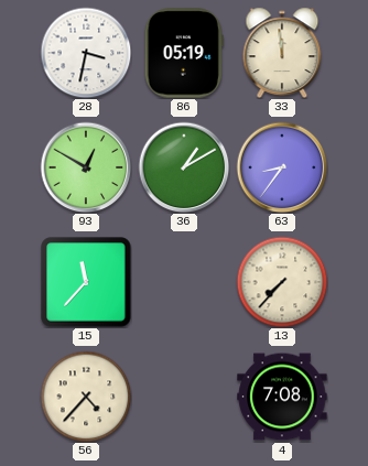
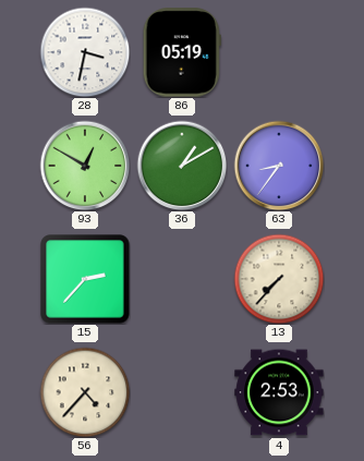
33: 11:59 -> none
15: 11:37 -> 2:37
4: 7:08 -> 2:53
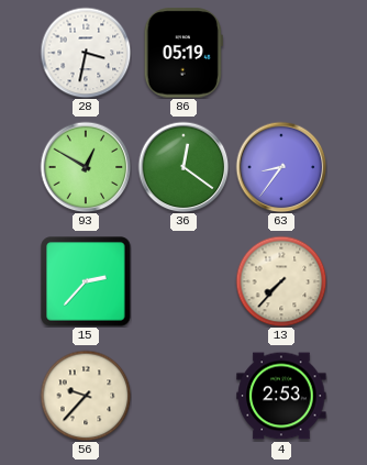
36: 1:10 -> 12:21
56: 4:37 -> 9:37
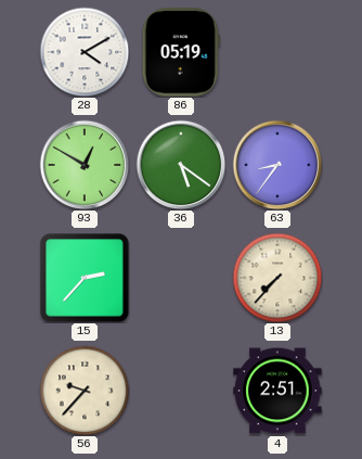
28: 3:32 -> 4:10
36: 12:21 -> 5:21
4: 2:53 -> 2:51
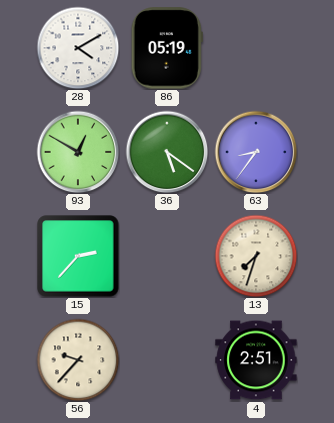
13: 7:37 -> 7:33
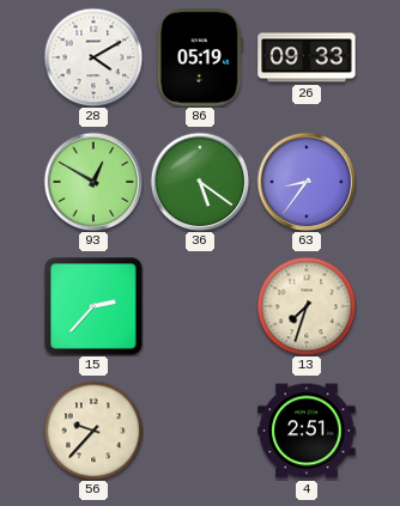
26: none -> 09:33
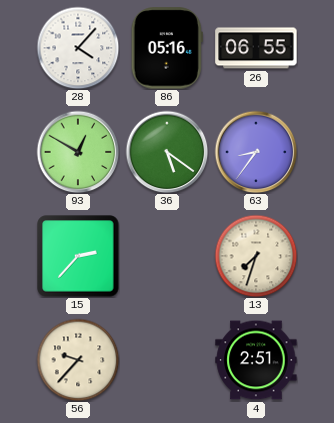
28: 4:10 -> 4:07
86: 05:19 -> 05:16
26: 09:33 -> 06:55
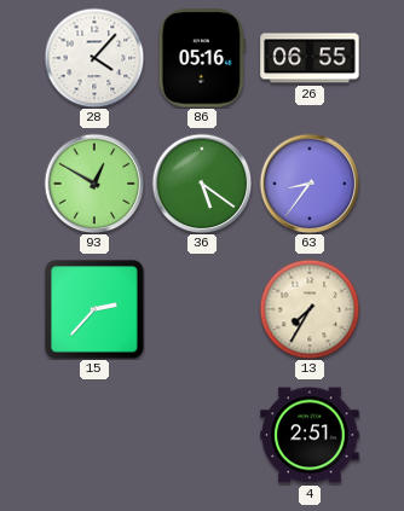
13: 7:33 -> 7:35
56: 9:37 -> none
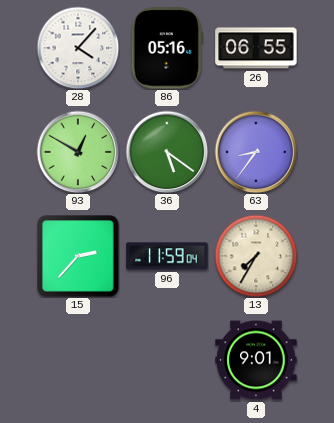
96: none -> 11:59
4: 2:51 -> 9:01
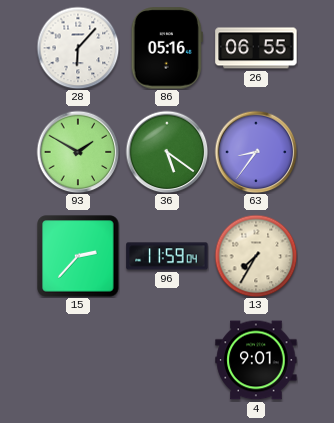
28: 4:07 -> 6:07
93: 12:50 -> 1:50
